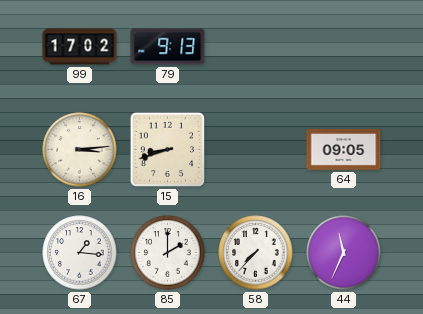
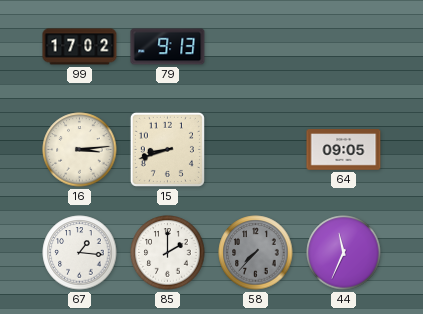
58 dial: white -> grey
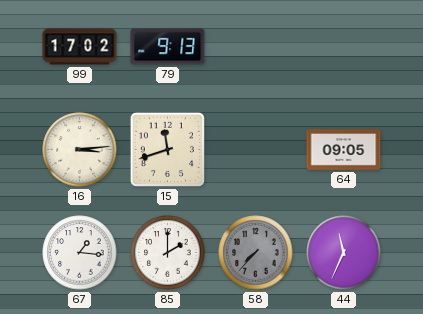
15: 8:42 -> 11:42
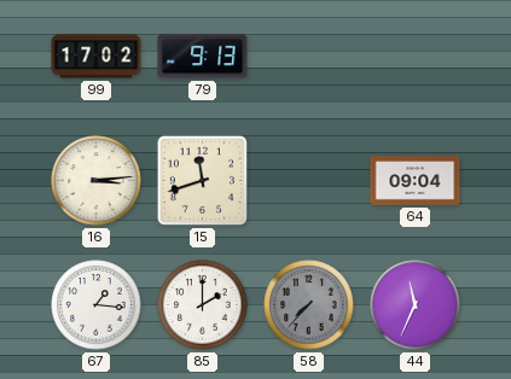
64: 09:05 -> 09:04
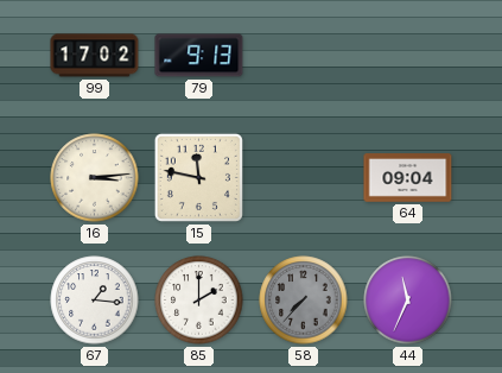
15: 11:42 -> 11:47
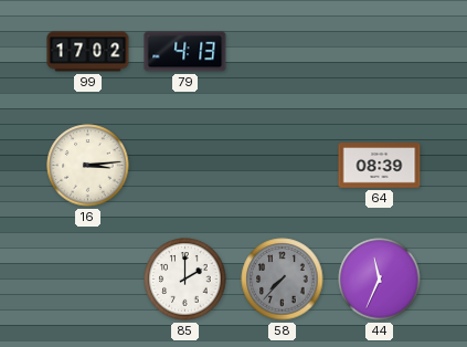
79: 9:13 -> 4:13
15: 11:47 -> none
64: 09:04 -> 08:39
67: 1:16 -> none
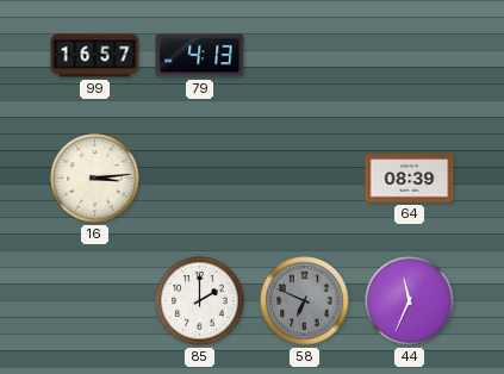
99: 17:02 -> 16:57
58: 7:37 -> 6:49
